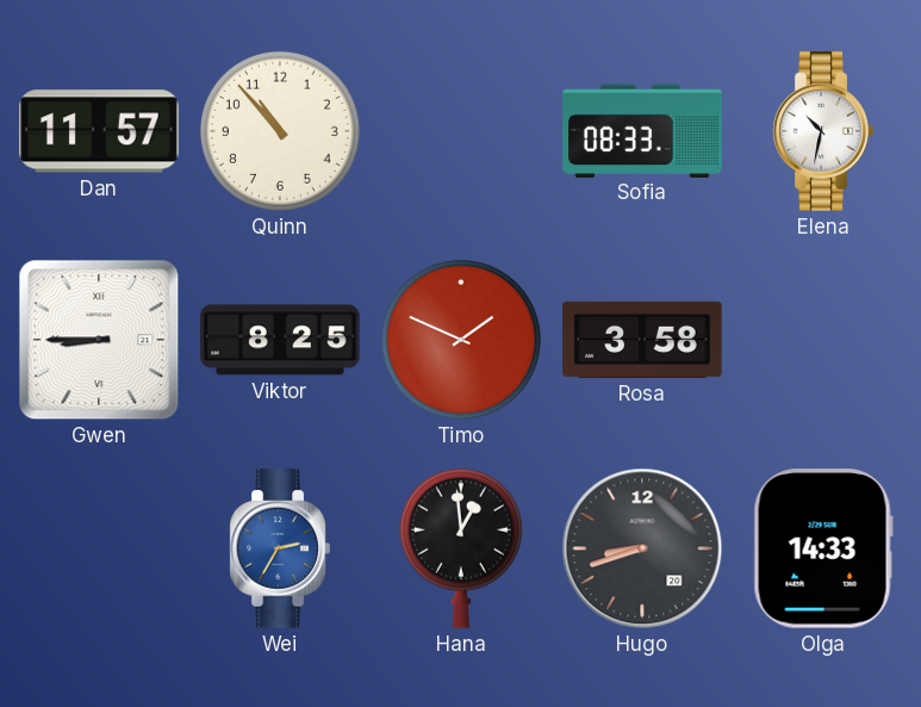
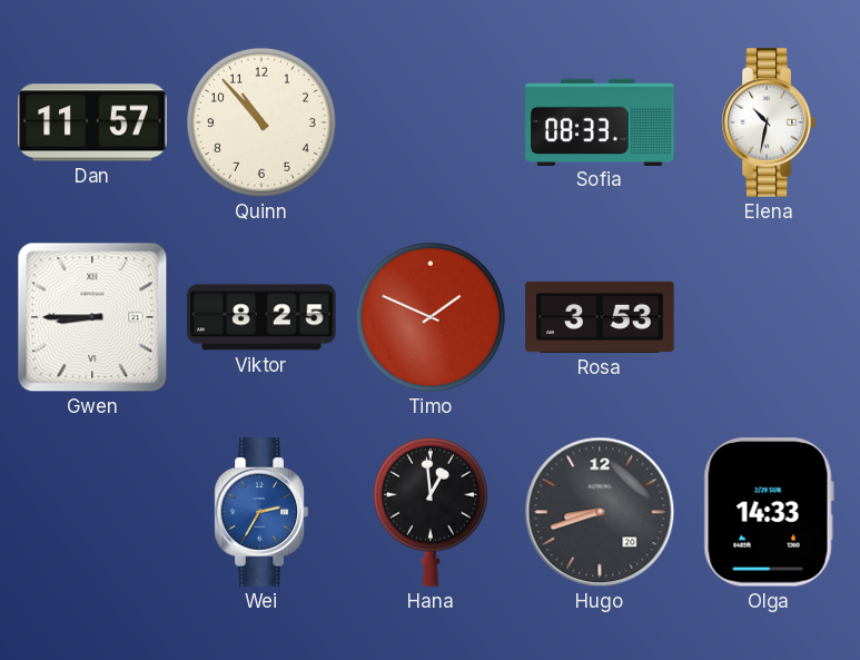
Rosa: 3:58 -> 3:53
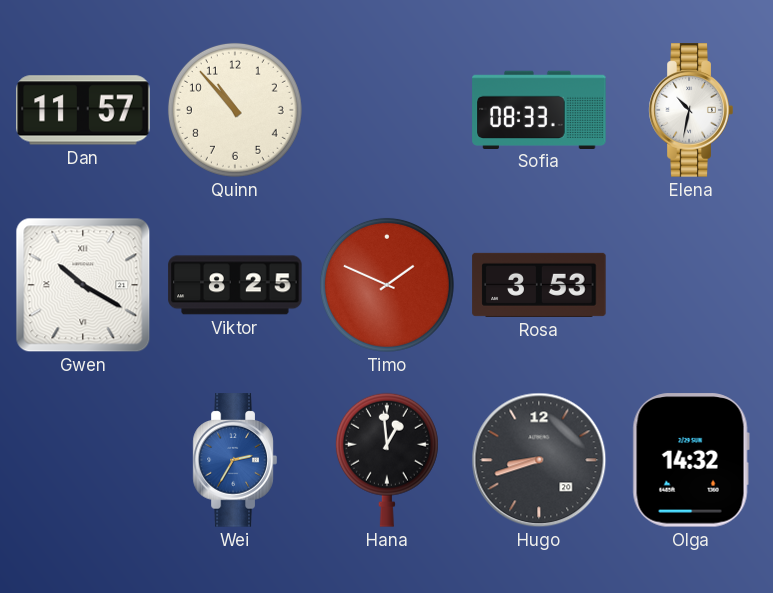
Gwen: 8:45 -> 10:20
Olga: 14:33 -> 14:32
